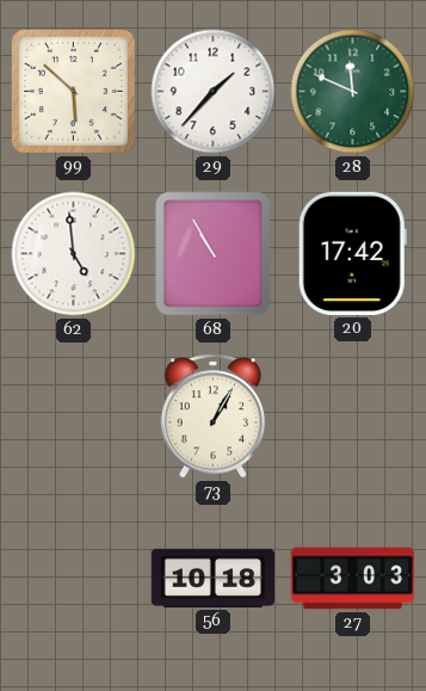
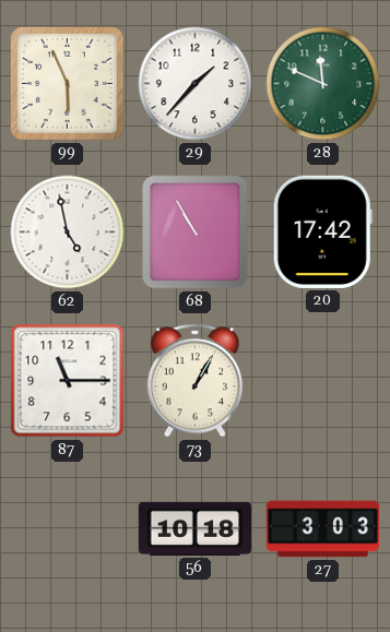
99: 5:52 -> 5:56
62: 4:59 -> 4:58
87: none -> 11:15
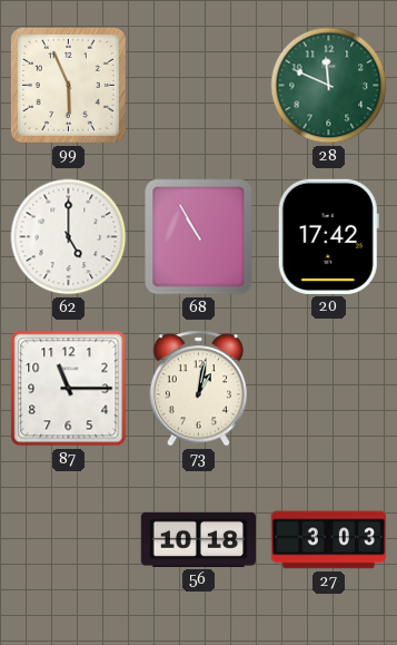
29: 1:37 -> none
62: 4:58 -> 5:00
73: 1:05 -> 1:02
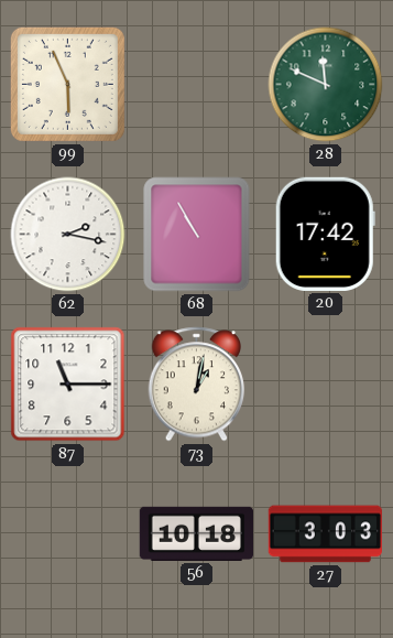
62: 5:00 -> 2:17
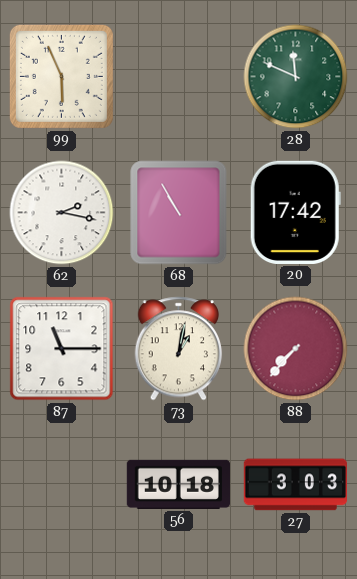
88: none -> 7:37
